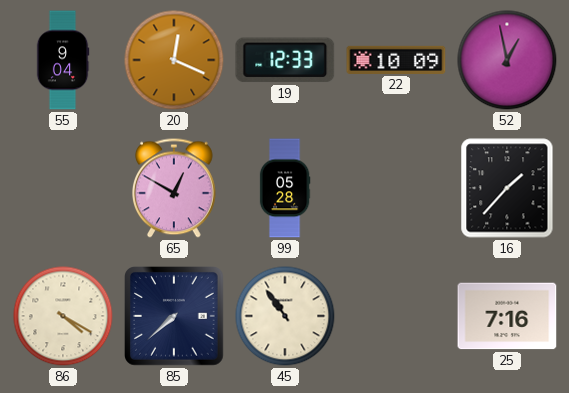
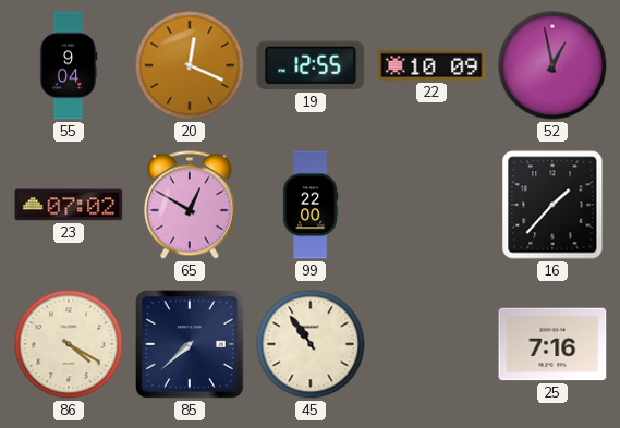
19: 12:33 -> 12:55
23: none -> 07:02
99: 05:28 -> 22:00
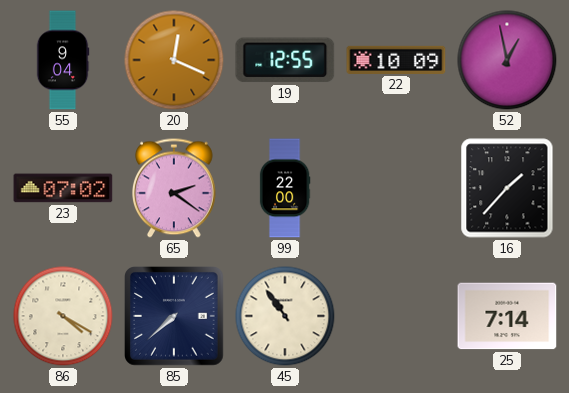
65: 12:50 -> 2:21
25: 7:16 -> 7:14
